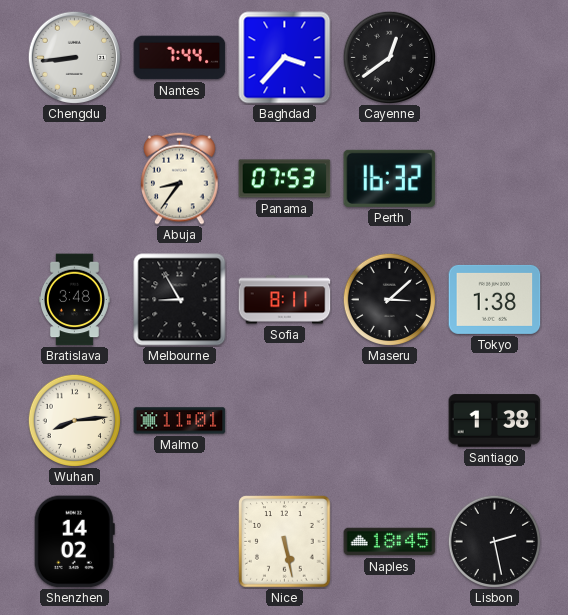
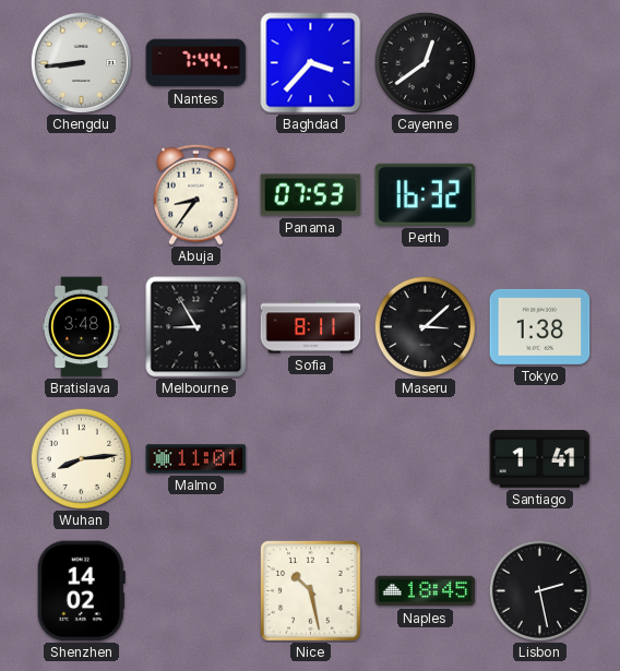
Santiago: 1:38 -> 1:41
Nice: 5:28 -> 10:28
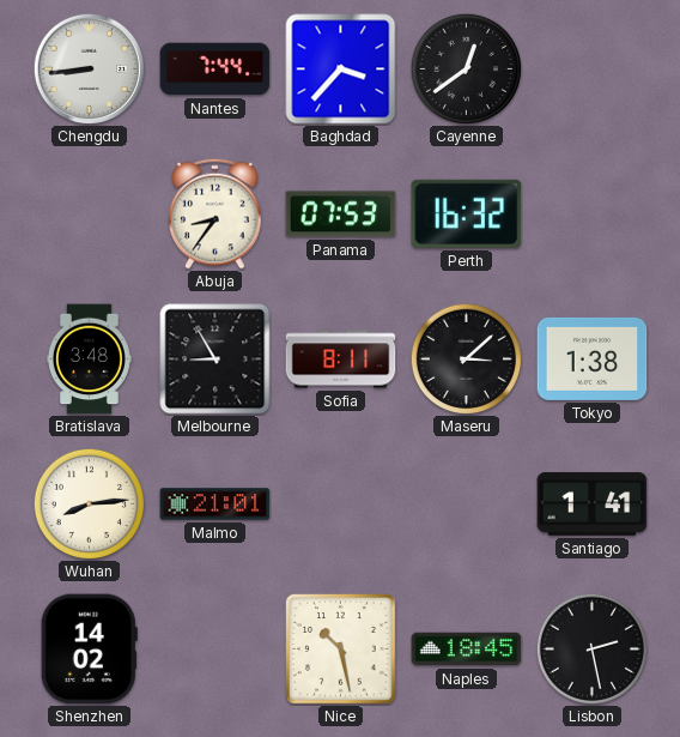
Malmo: 11:01 -> 21:01
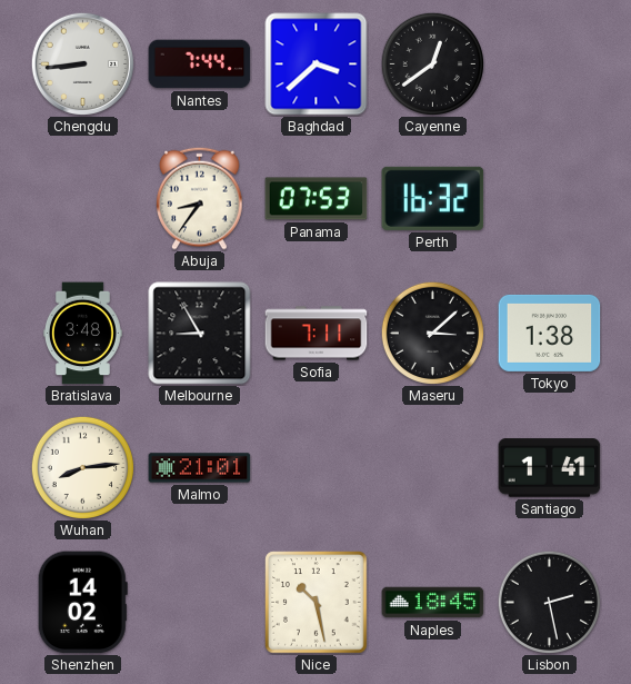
Baghdad: 3:37 -> 3:38
Sofia: 8:11 -> 7:11
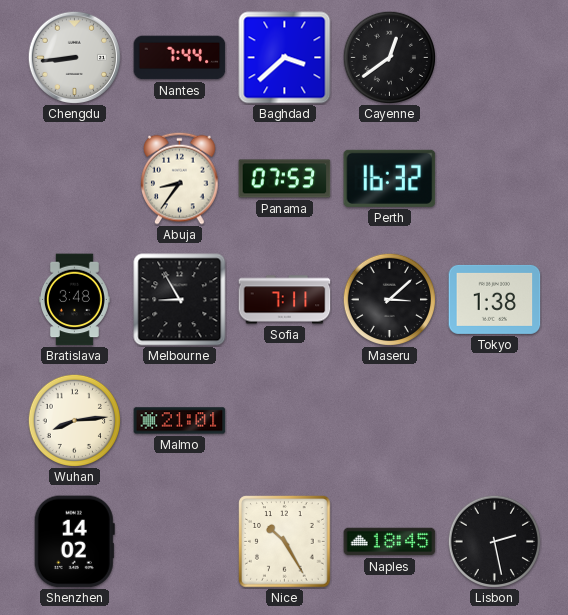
Santiago: 1:41 -> none
Nice: 10:28 -> 10:25
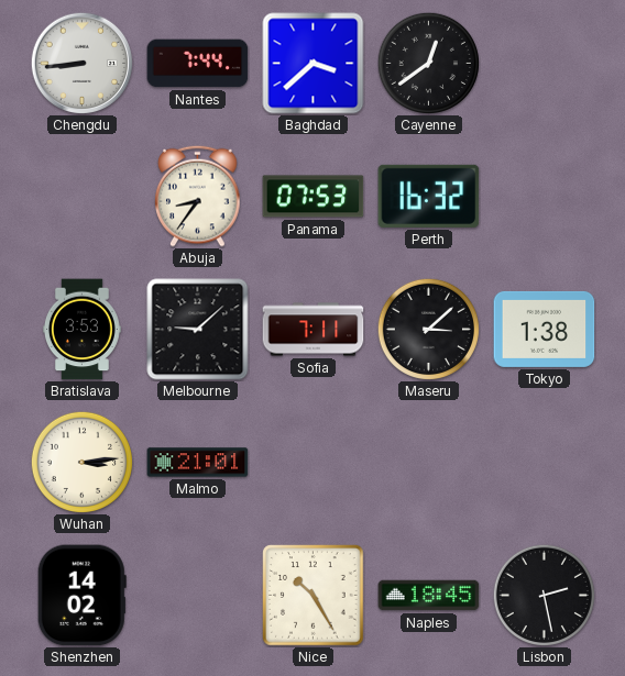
Bratislava: 3:48 -> 3:53
Melbourne: 8:55 -> 9:08
Wuhan: 8:14 -> 3:14
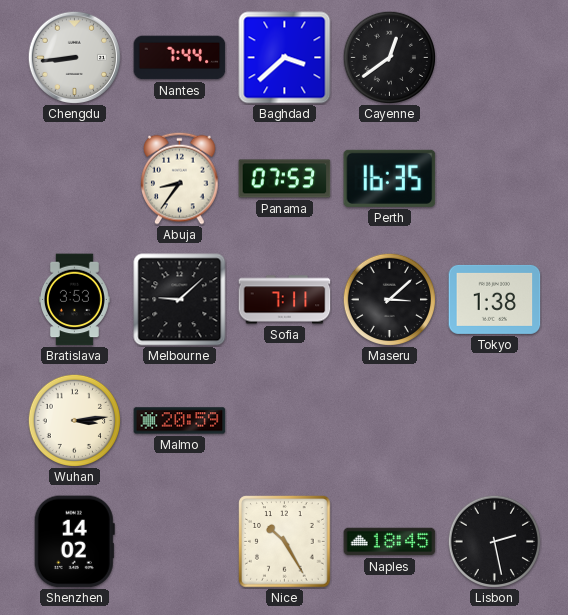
Perth: 16:32 -> 16:35
Malmo: 21:01 -> 20:59
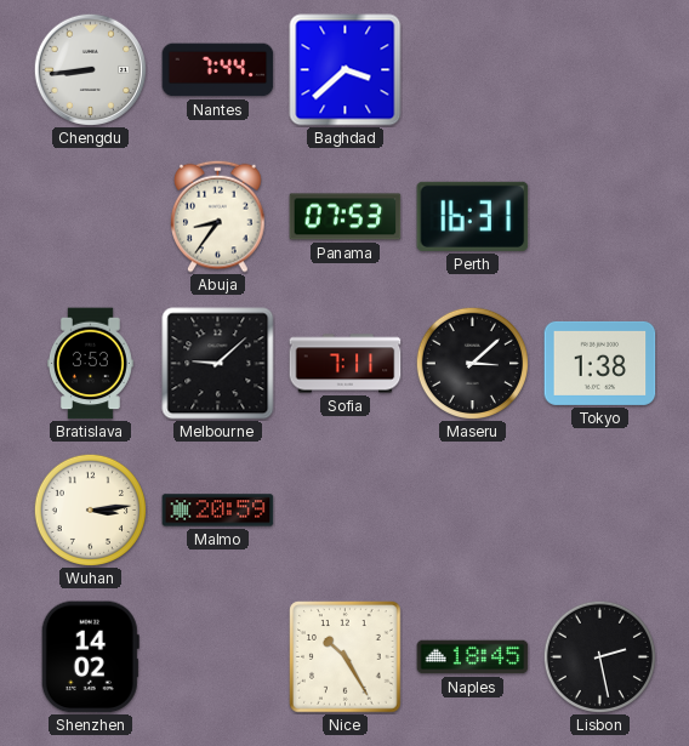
Cayenne: 12:39 -> none
Perth: 16:35 -> 16:31
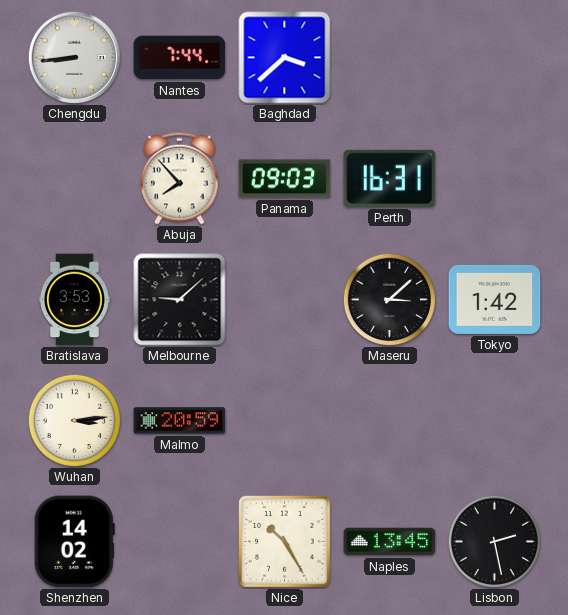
Abuja: 8:36 -> 7:53
Panama: 07:53 -> 09:03
Sofia: 7:11 -> none
Tokyo: 1:38 -> 1:42
Naples: 18:45 -> 13:45
